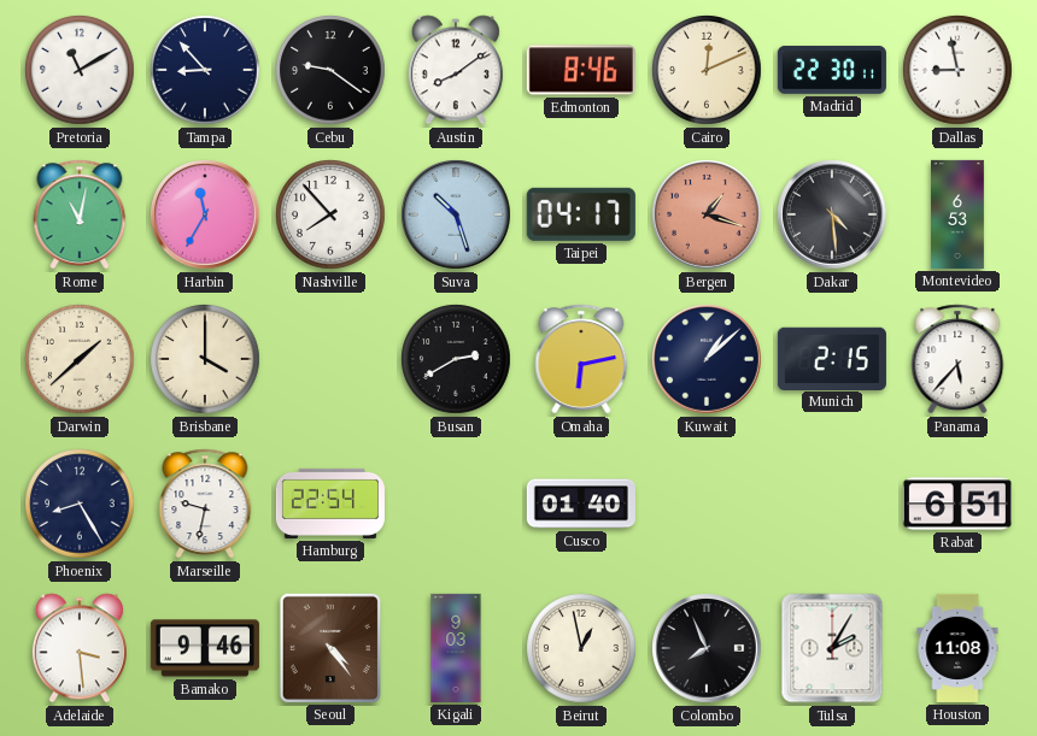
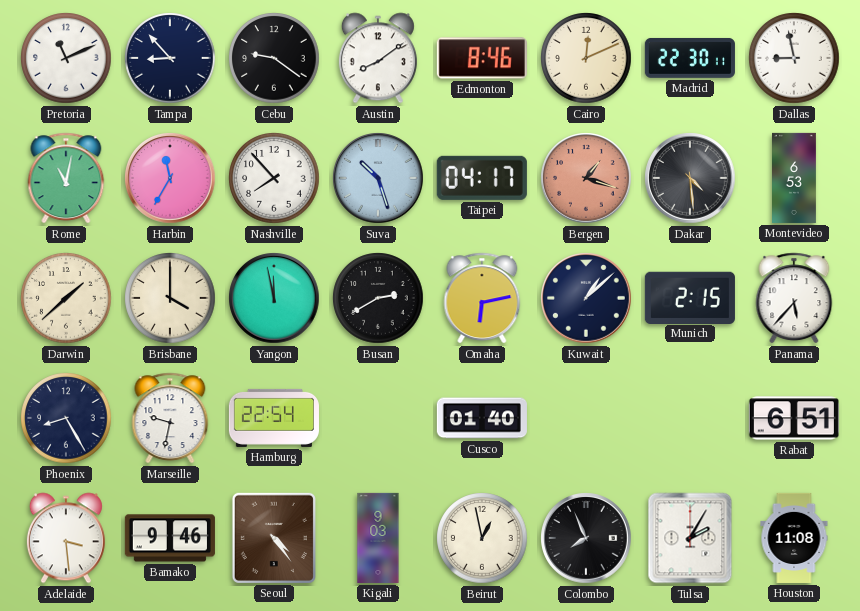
Pretoria: 11:10 -> 11:11
Yangon: none -> 11:58
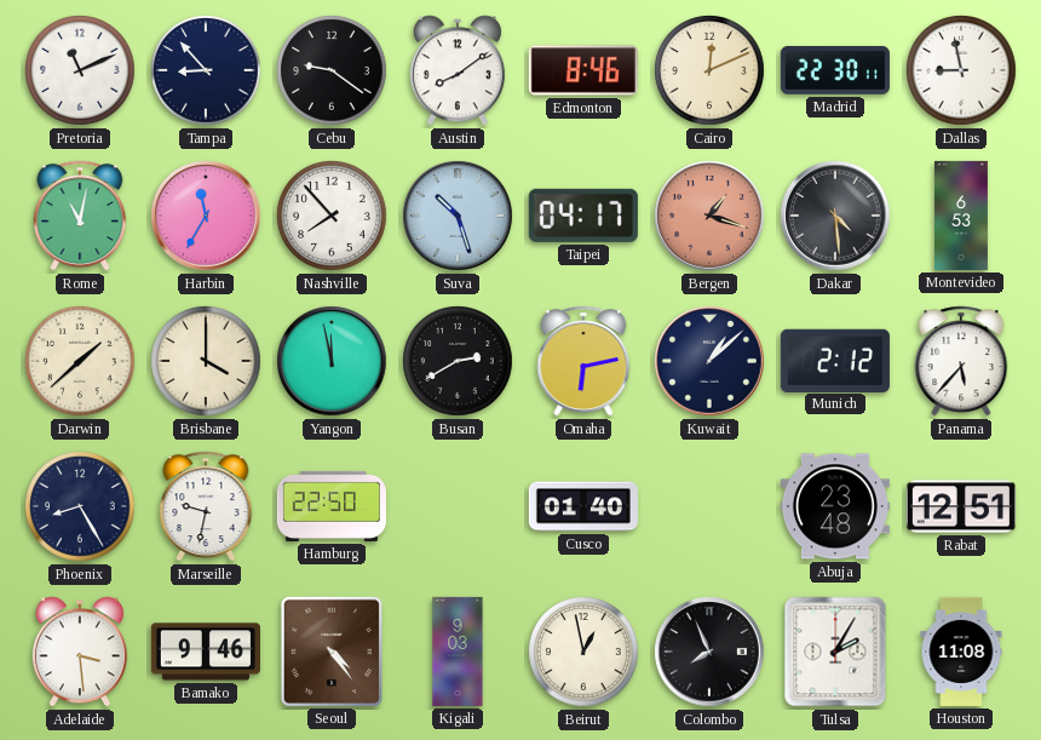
Munich: 2:15 -> 2:12
Hamburg: 22:54 -> 22:50
Abuja: none -> 23:48
Rabat: 6:51 -> 12:51
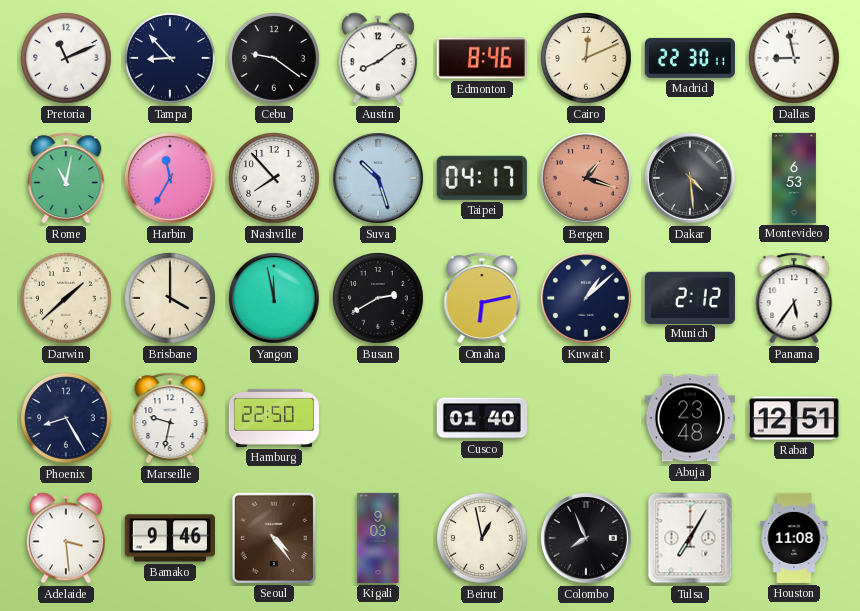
Panama: 5:37 -> 5:36
Tulsa: 2:05 -> 7:05
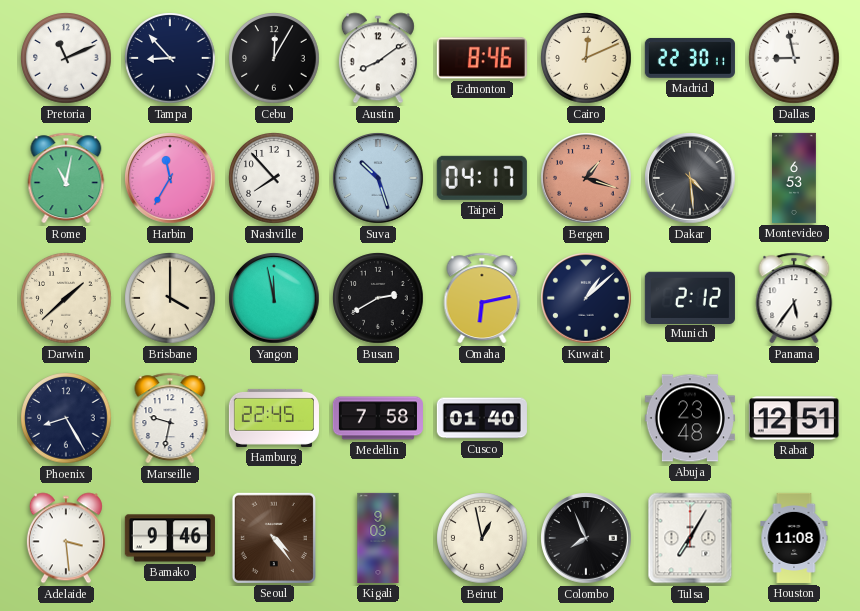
Cebu: 9:21 -> 12:05
Hamburg: 22:50 -> 22:45
Medellin: none -> 7:58
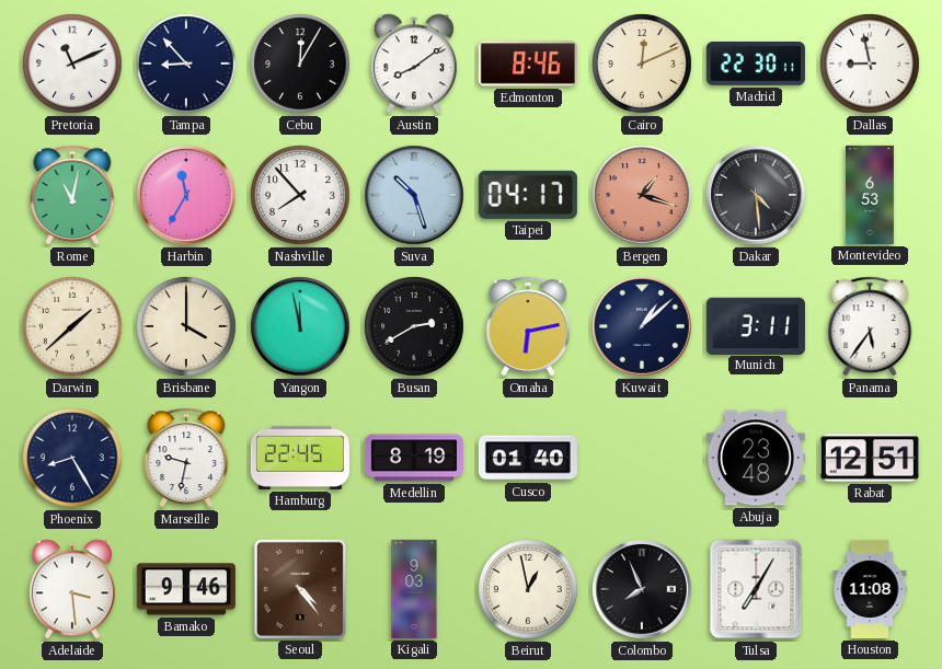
Munich: 2:12 -> 3:11
Medellin: 7:58 -> 8:19
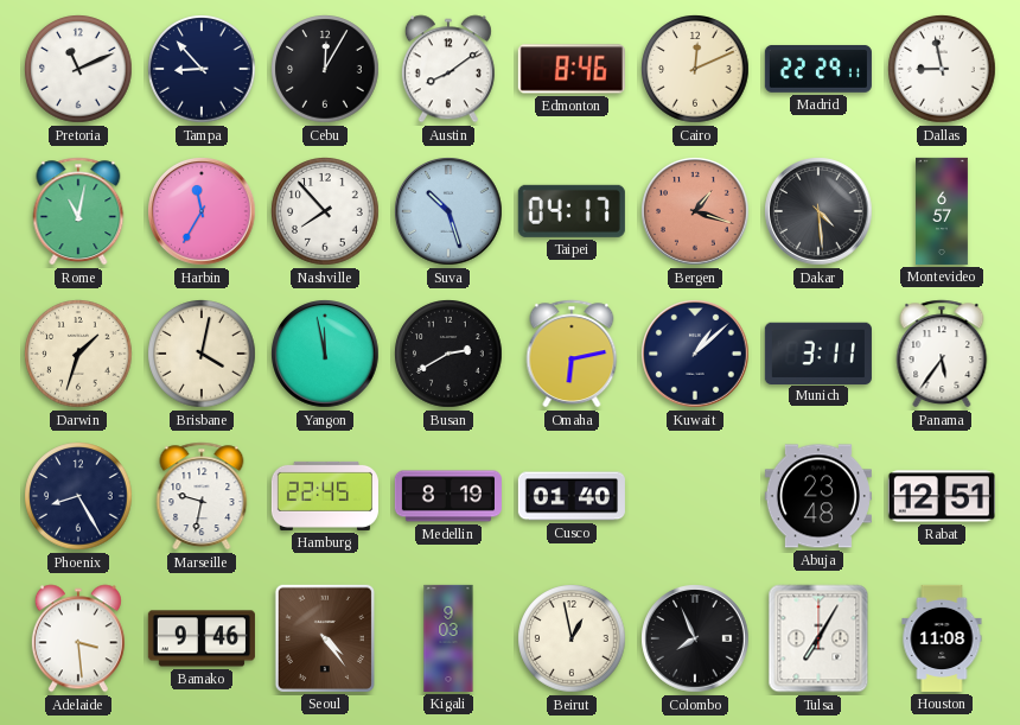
Madrid: 22:30 -> 22:29
Montevideo: 6:53 -> 6:57
Darwin: 1:38 -> 1:33
Brisbane: 4:00 -> 4:02
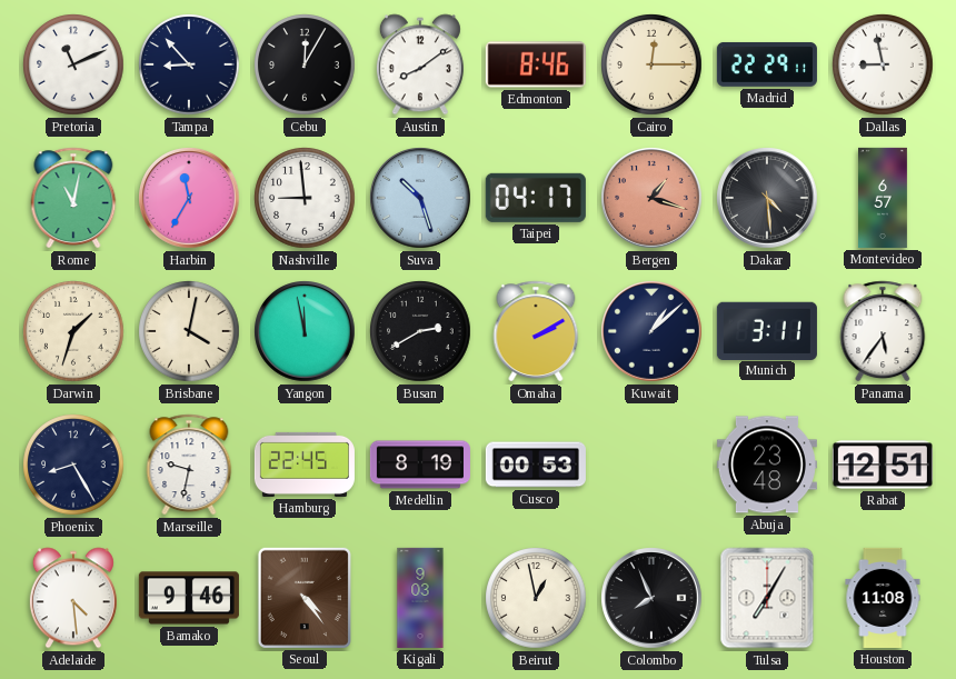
Cairo: 12:11 -> 12:15
Nashville: 7:53 -> 8:59
Omaha: 6:13 -> 2:10
Cusco: 01:40 -> 00:53
Adelaide: 3:29 -> 4:29
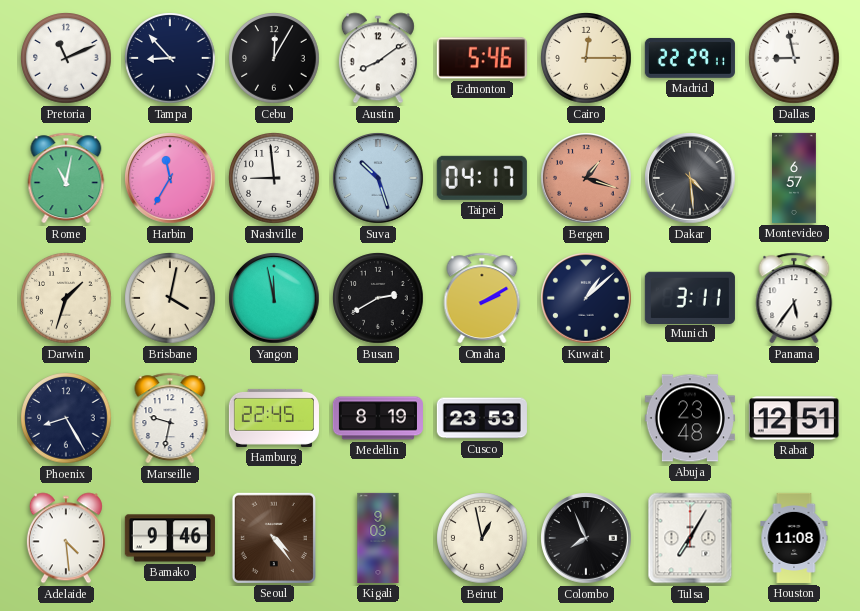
Edmonton: 8:46 -> 5:46
Cusco: 00:53 -> 23:53
